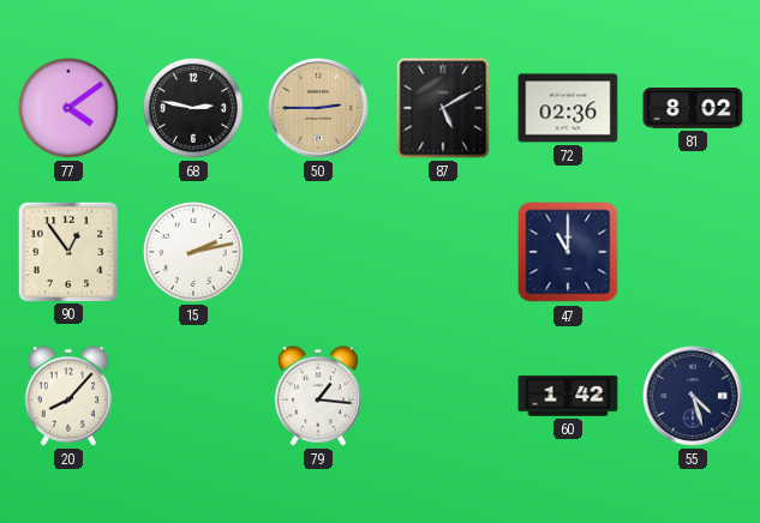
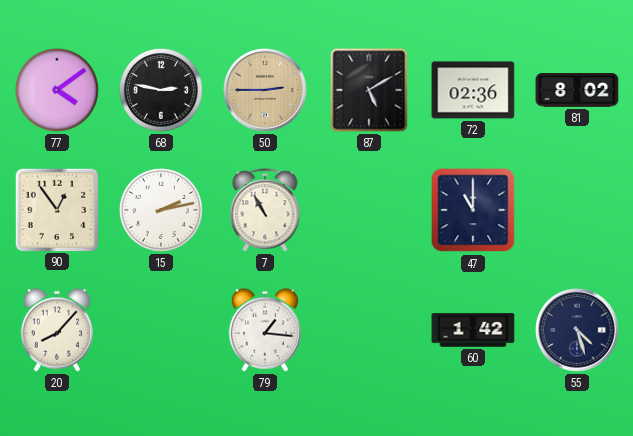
7: none -> 10:55
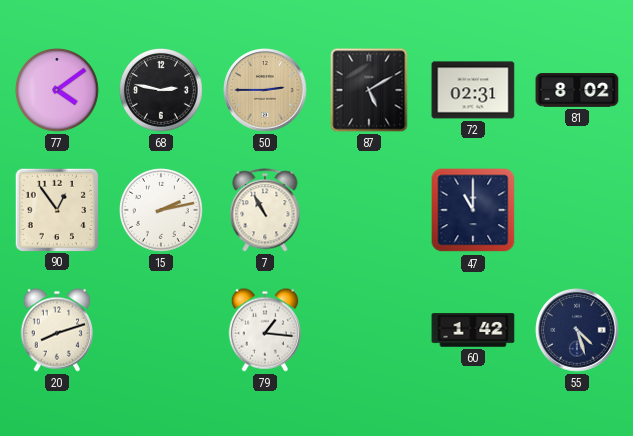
72: 02:36 -> 02:31
20: 8:07 -> 8:12
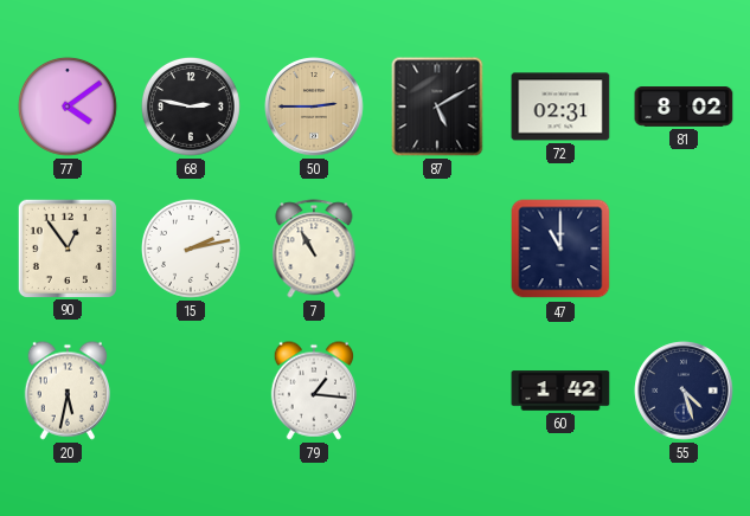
20: 8:12 -> 5:32
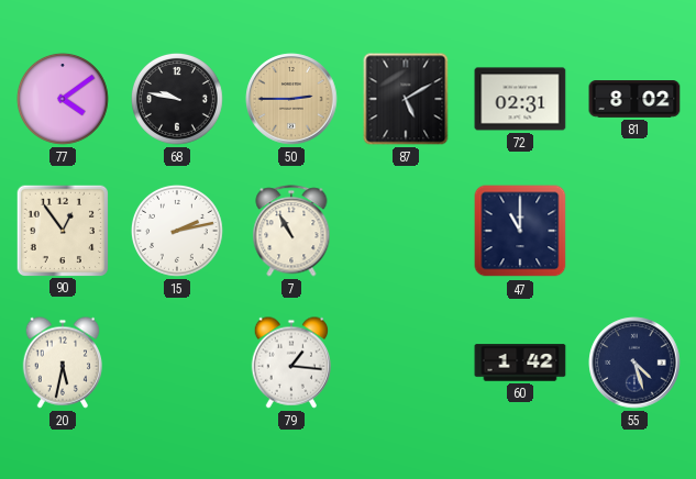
68: 2:47 -> 9:47
